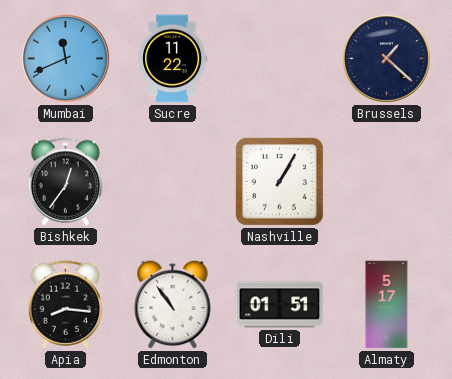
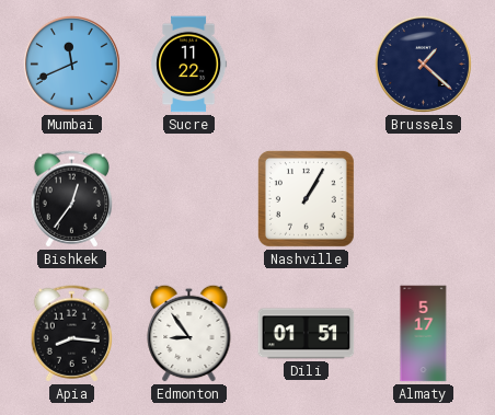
Edmonton: 10:54 -> 8:54
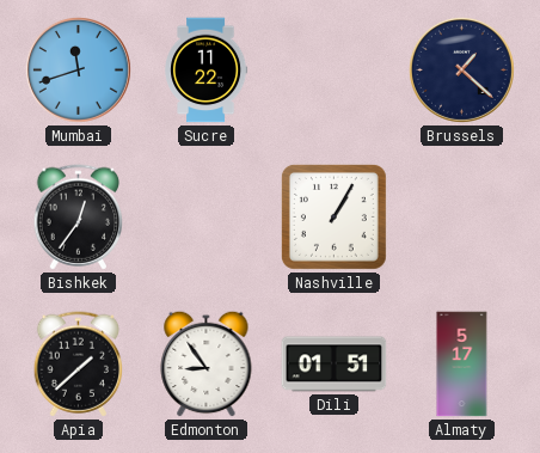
Mumbai: 11:41 -> 11:42
Apia: 8:16 -> 1:38
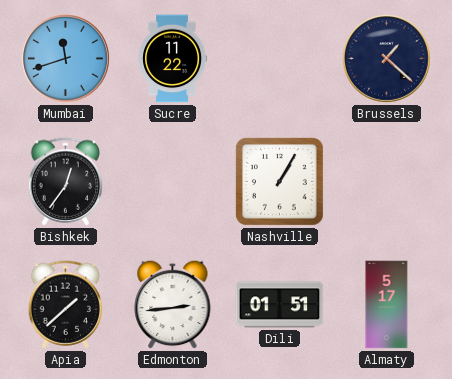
Edmonton: 8:54 -> 2:44
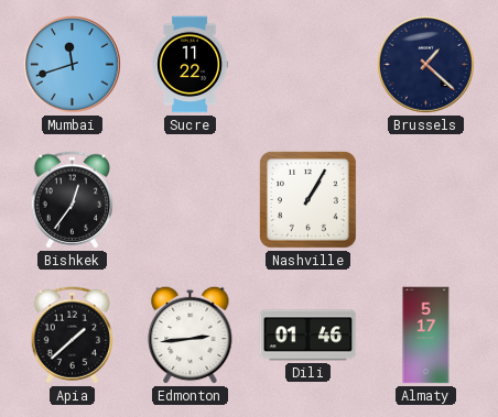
Dili: 01:51 -> 01:46
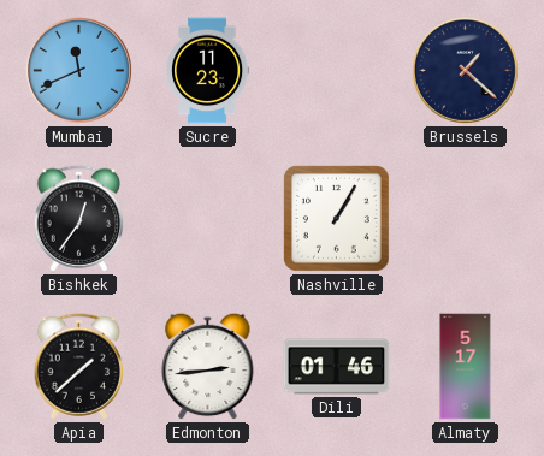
Mumbai: 11:42 -> 11:41
Sucre: 11:22 -> 11:23
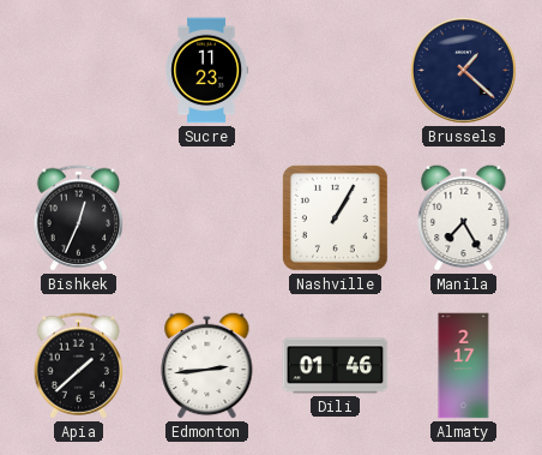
Mumbai: 11:41 -> none
Bishkek: 12:36 -> 12:34
Manila: none -> 7:25
Almaty: 5:17 -> 2:17
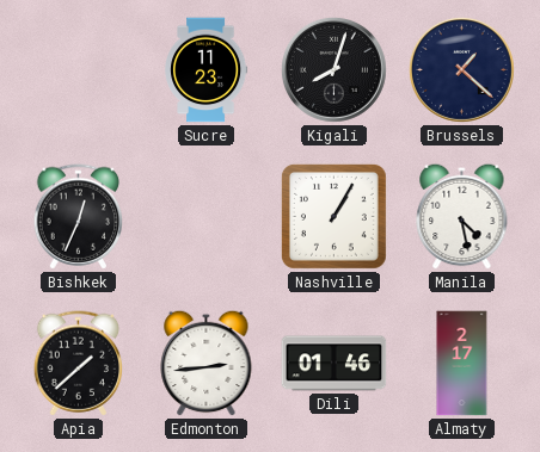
Kigali: none -> 8:03
Manila: 7:25 -> 4:28
